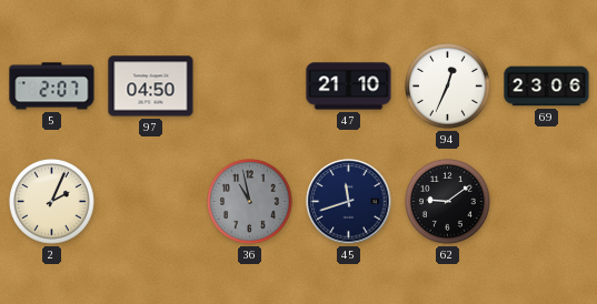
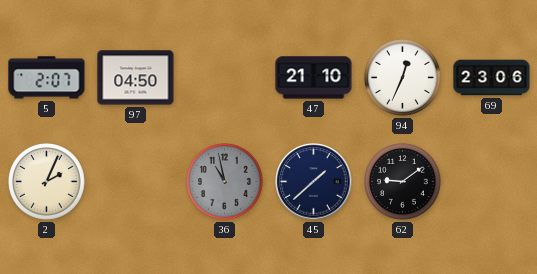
45: 11:42 -> 1:38
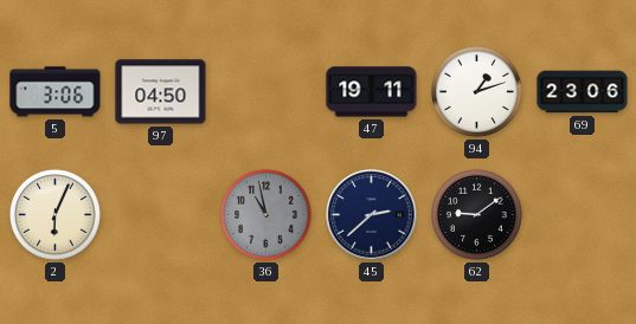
5: 2:07 -> 3:06
47: 21:10 -> 19:11
94: 12:34 -> 1:12
2: 2:04 -> 6:04
45: 1:38 -> 2:38
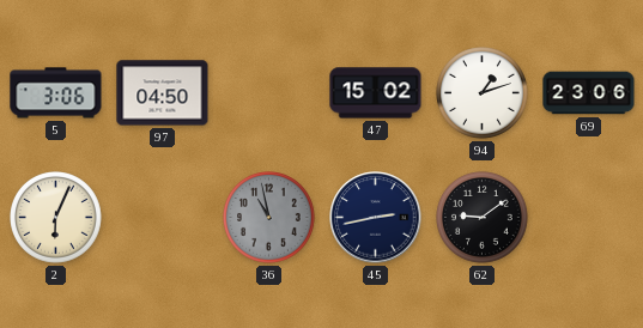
47: 19:11 -> 15:02
45: 2:38 -> 2:43
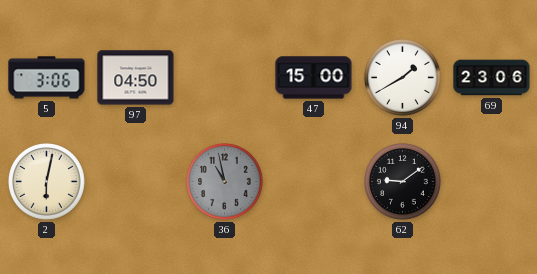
47: 15:02 -> 15:00
94: 1:12 -> 1:40
2: 6:04 -> 6:02
45: 2:43 -> none
